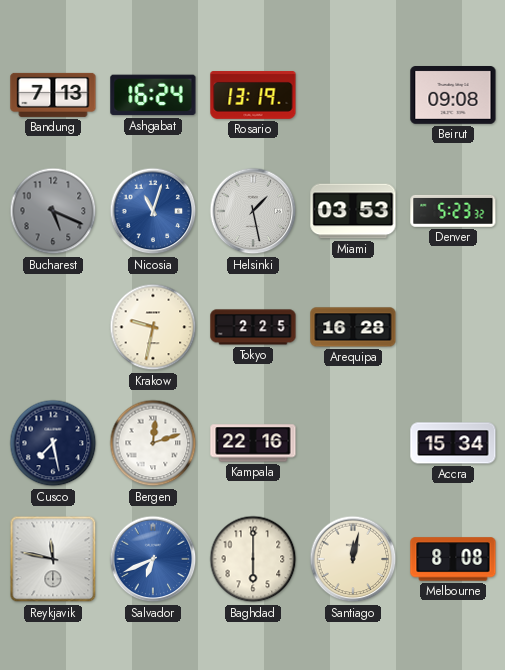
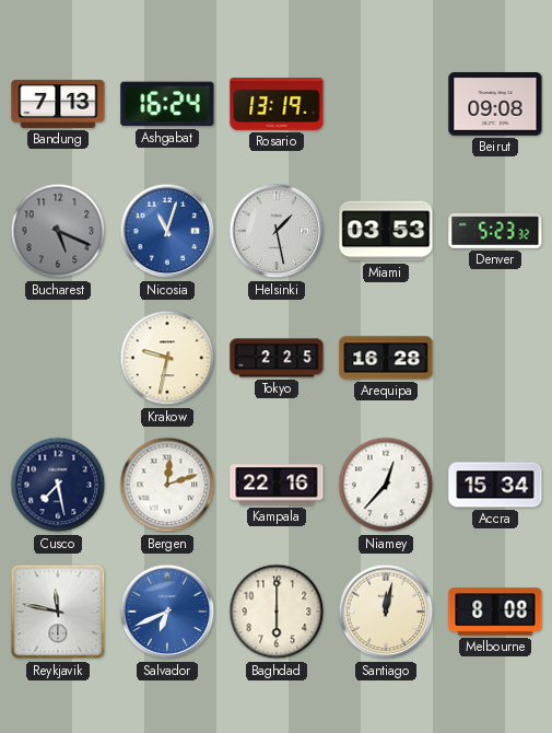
Niamey: none -> 12:37
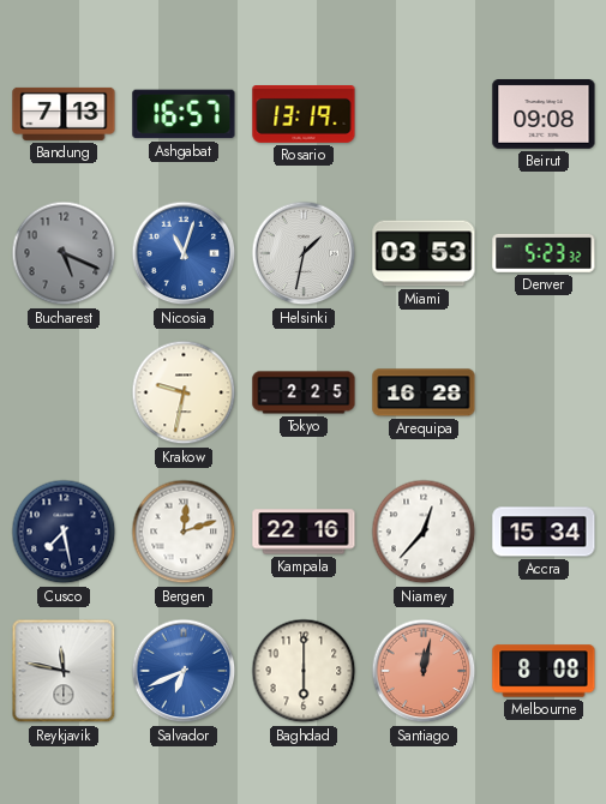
Ashgabat: 16:24 -> 16:57
Helsinki: 1:28 -> 1:32
Santiago dial: cream -> salmon
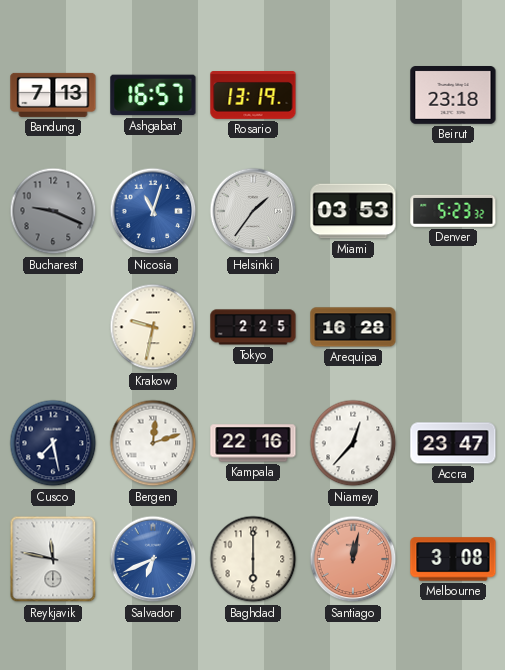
Beirut: 09:08 -> 23:18
Bucharest: 5:19 -> 9:19
Helsinki: 1:32 -> 1:36
Accra: 15:34 -> 23:47
Melbourne: 8:08 -> 3:08
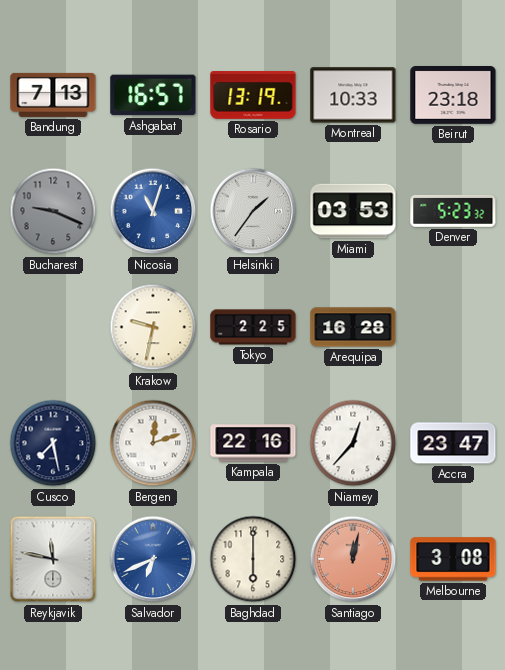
Montreal: none -> 10:33
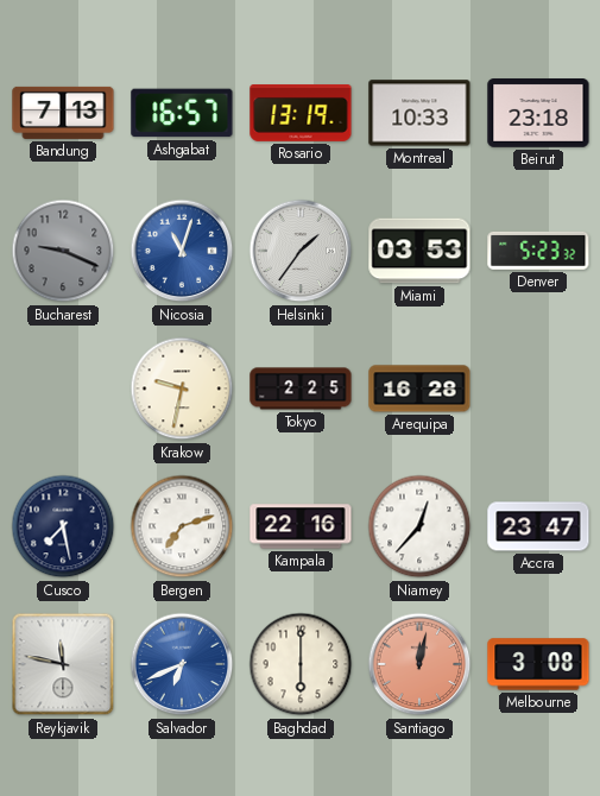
Bergen: 12:12 -> 7:12
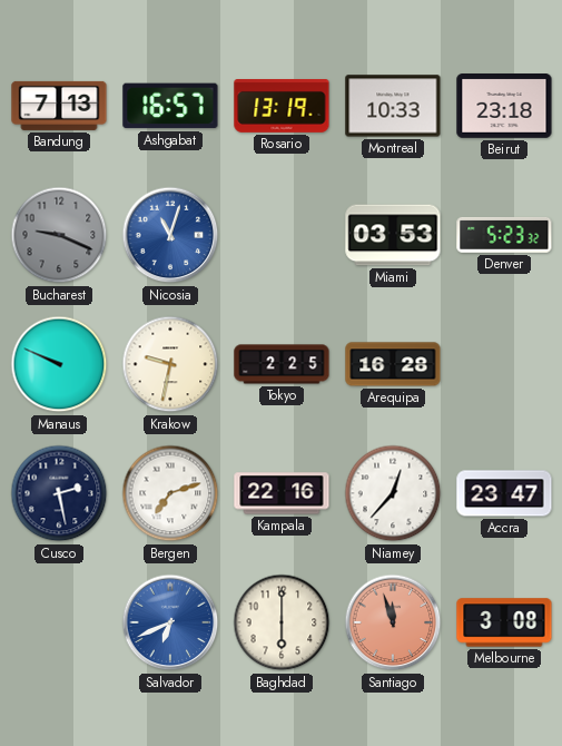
Helsinki: 1:36 -> none
Manaus: none -> 9:49
Cusco: 7:28 -> 2:28
Reykjavik: 11:47 -> none
Santiago: 12:02 -> 11:57
